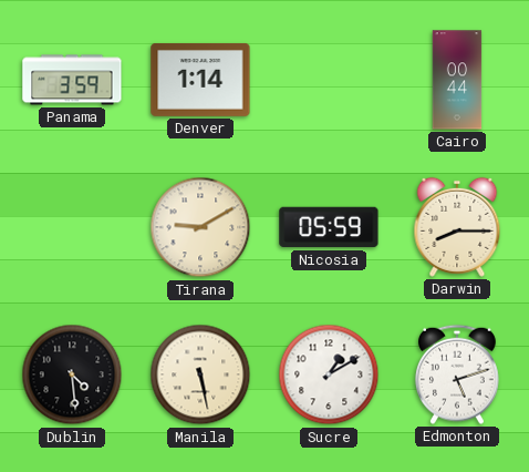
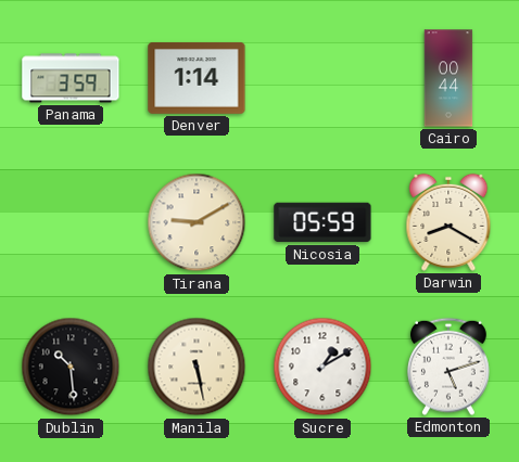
Darwin: 8:15 -> 8:20
Dublin: 4:29 -> 10:29
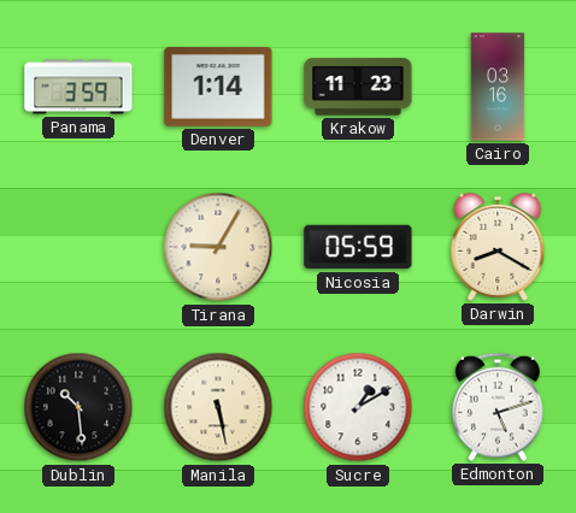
Krakow: none -> 11:23
Cairo: 00:44 -> 03:16
Tirana: 9:10 -> 9:05
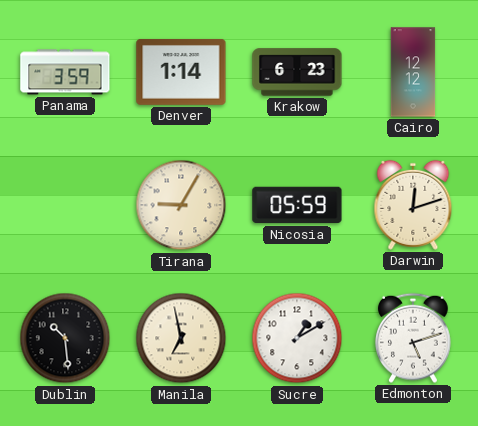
Krakow: 11:23 -> 6:23
Cairo: 03:16 -> 12:12
Darwin: 8:20 -> 12:12
Manila: 5:28 -> 6:58
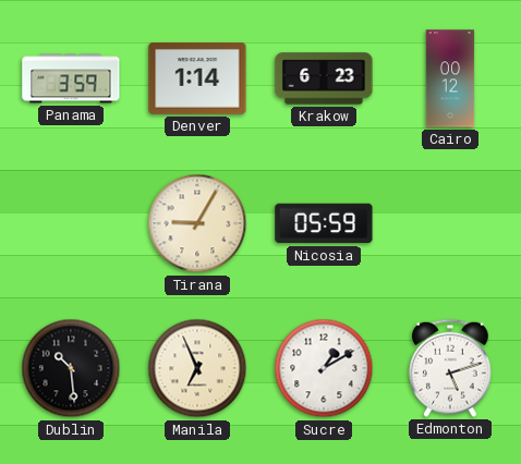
Cairo: 12:12 -> 00:12
Darwin: 12:12 -> none
Manila: 6:58 -> 6:56
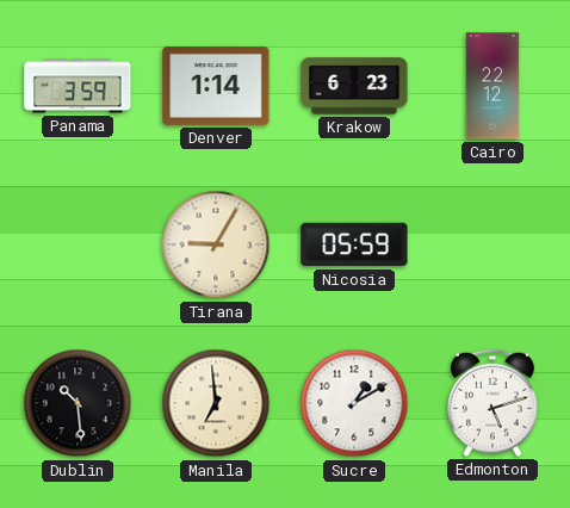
Cairo: 00:12 -> 22:12
Manila: 6:56 -> 6:59
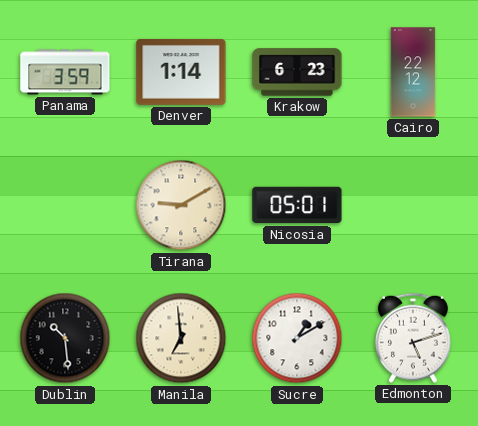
Tirana: 9:05 -> 9:10
Nicosia: 05:59 -> 05:01
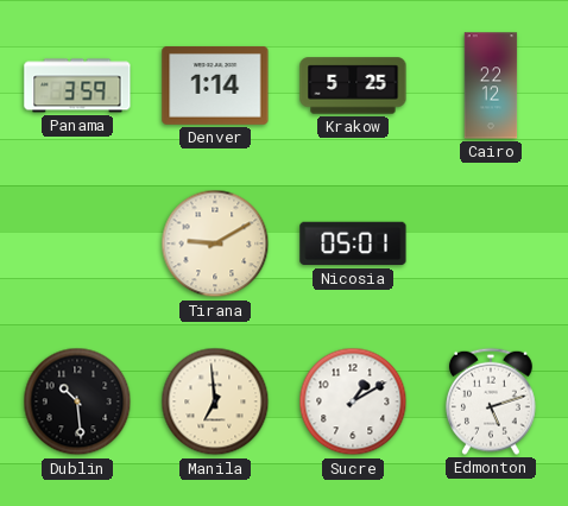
Krakow: 6:23 -> 5:25
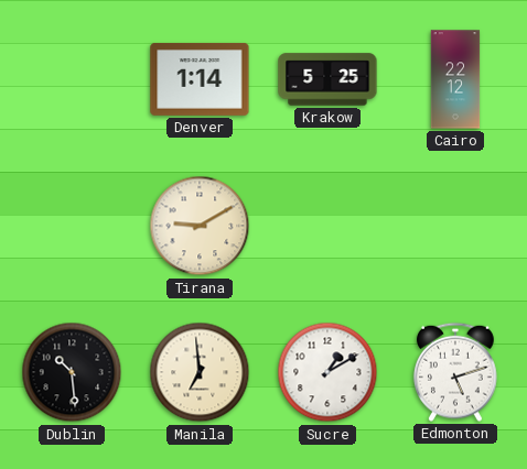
Panama: 3:59 -> none
Nicosia: 05:01 -> none
